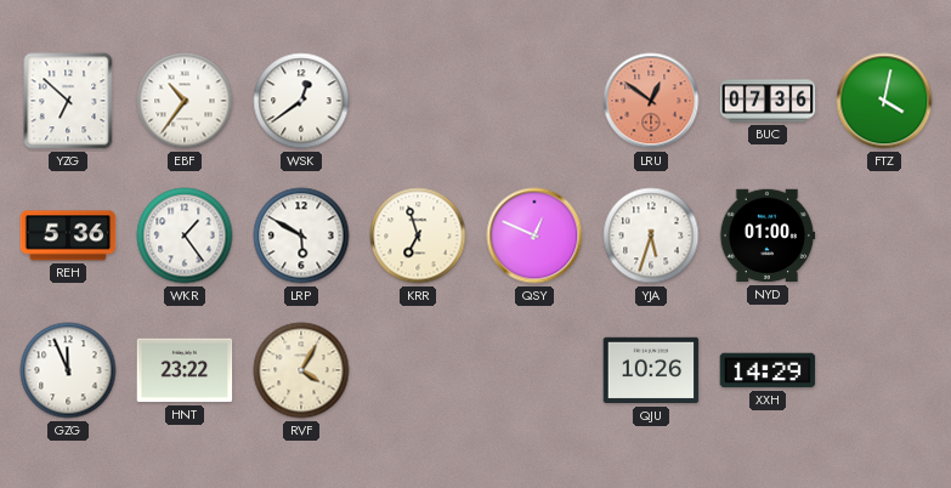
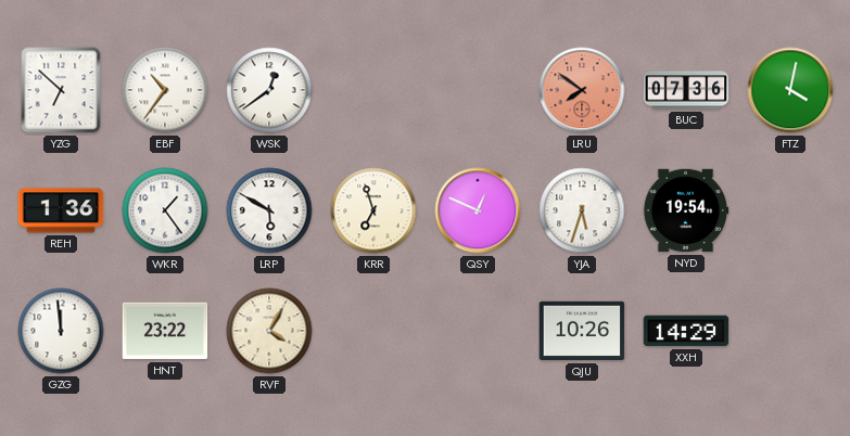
LRU: 12:51 -> 7:51
REH: 5:36 -> 1:36
NYD: 01:00 -> 19:54
GZG: 11:56 -> 11:59
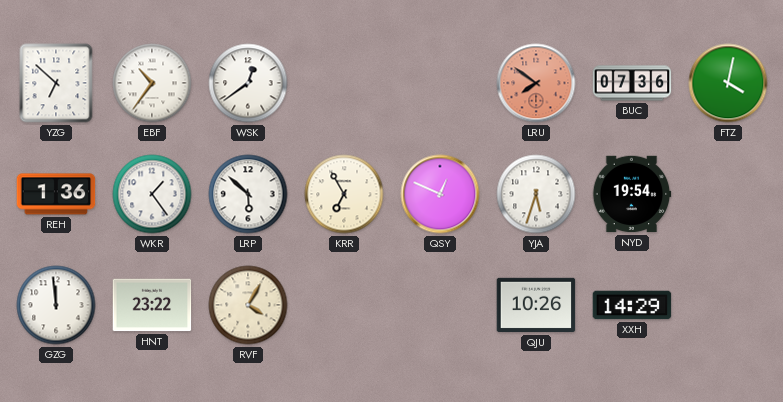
LRP: 5:50 -> 5:52
KRR: 6:57 -> 6:55
